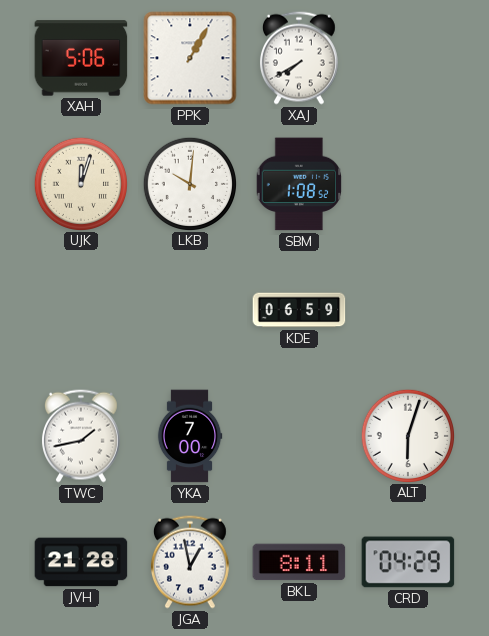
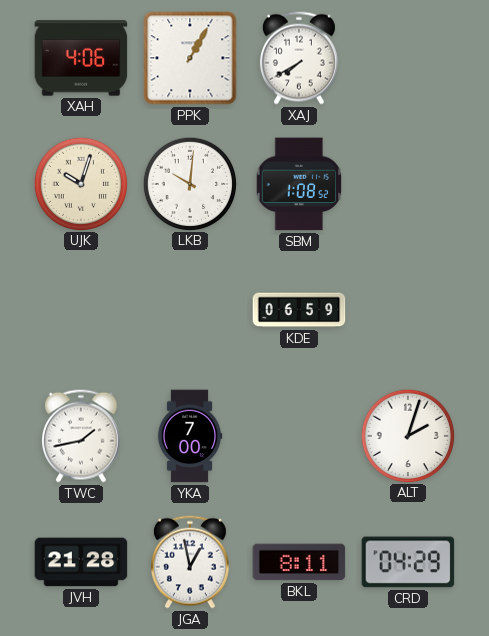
XAH: 5:06 -> 4:06
UJK: 12:03 -> 10:03
ALT: 6:03 -> 2:03
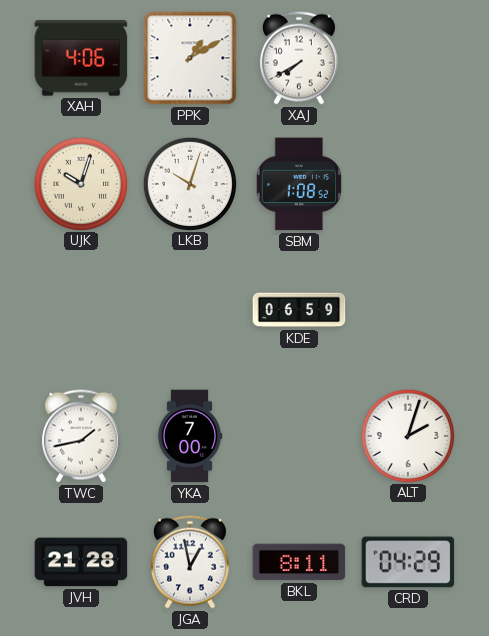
PPK: 1:05 -> 1:10
LKB: 10:01 -> 10:03
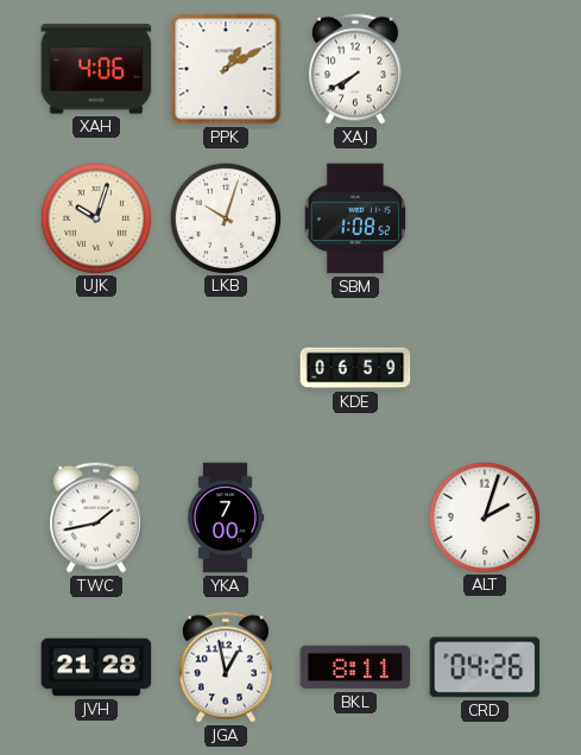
CRD: 04:29 -> 04:26
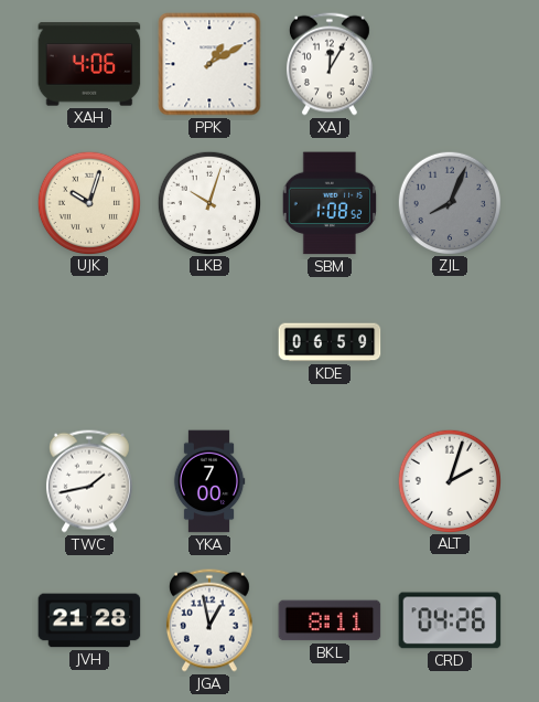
XAJ: 7:40 -> 12:05
ZJL: none -> 8:04
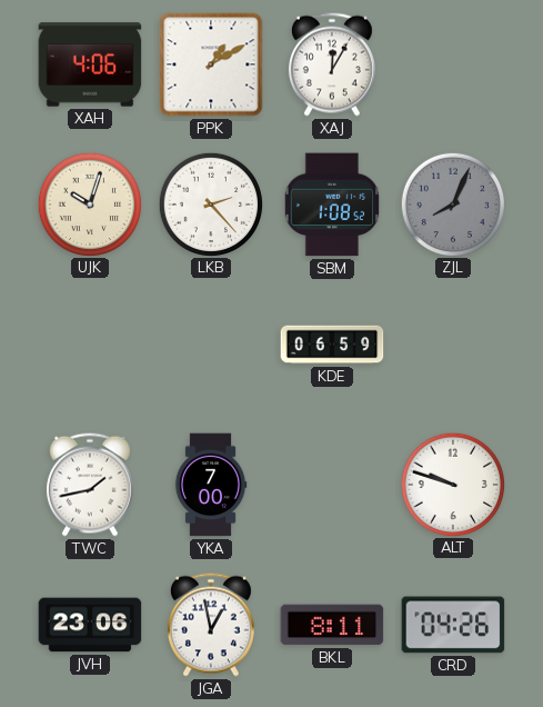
LKB: 10:03 -> 2:23
ALT: 2:03 -> 9:48
JVH: 21:28 -> 23:06
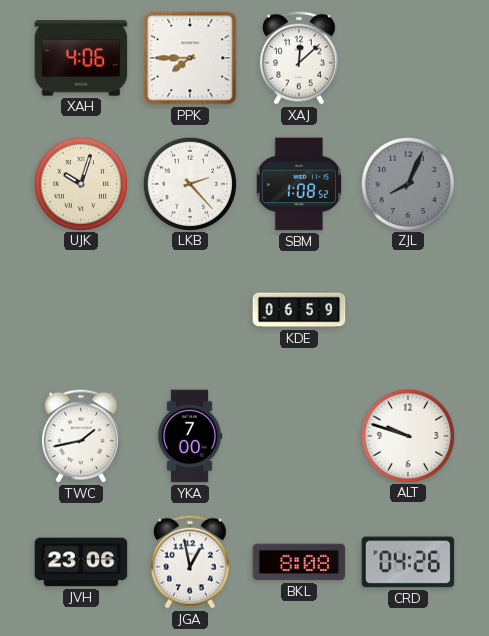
PPK: 1:10 -> 7:45
XAJ: 12:05 -> 12:08
BKL: 8:11 -> 8:08
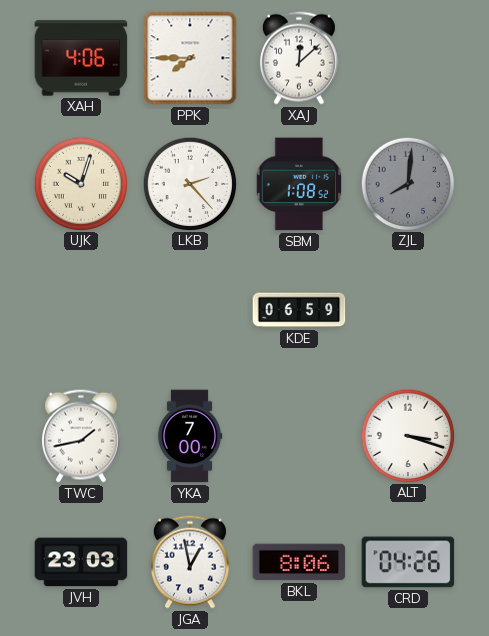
ZJL: 8:04 -> 8:01
ALT: 9:48 -> 3:18
JVH: 23:06 -> 23:03
BKL: 8:08 -> 8:06
